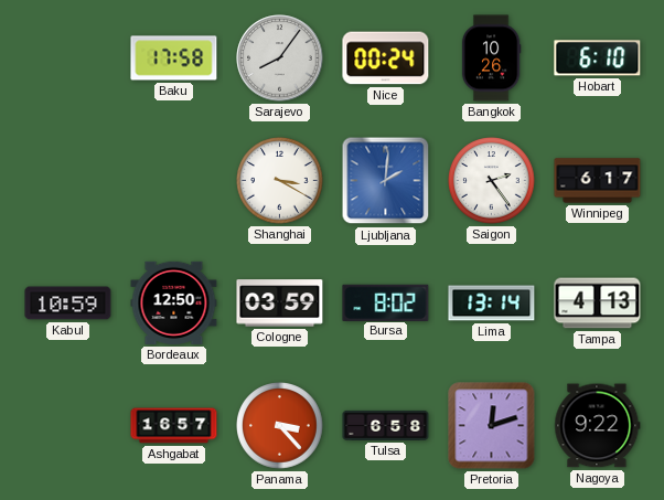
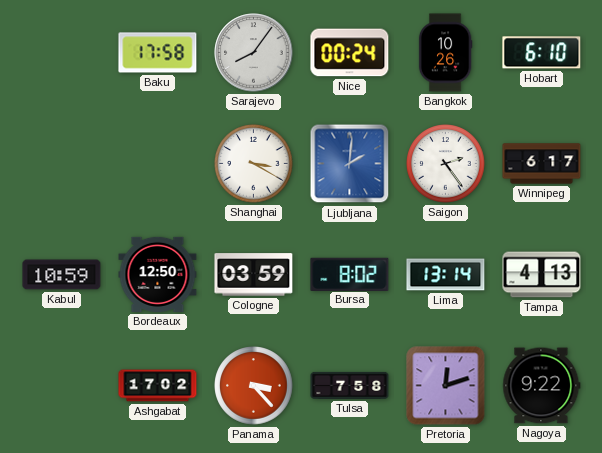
Ashgabat: 16:57 -> 17:02
Tulsa: 6:58 -> 7:58
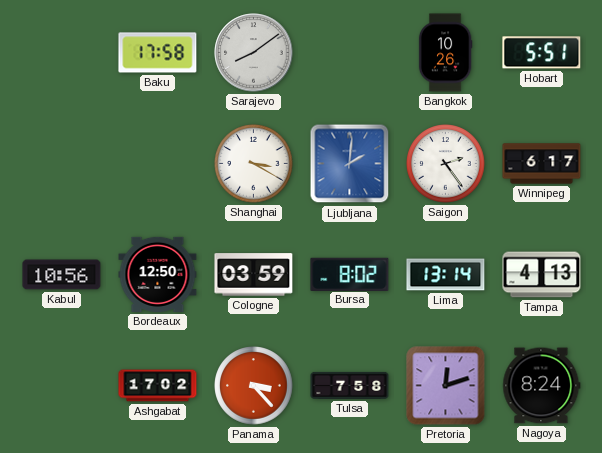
Sarajevo: 8:06 -> 8:09
Nice: 00:24 -> none
Hobart: 6:10 -> 5:51
Kabul: 10:59 -> 10:56
Nagoya: 9:22 -> 8:24
